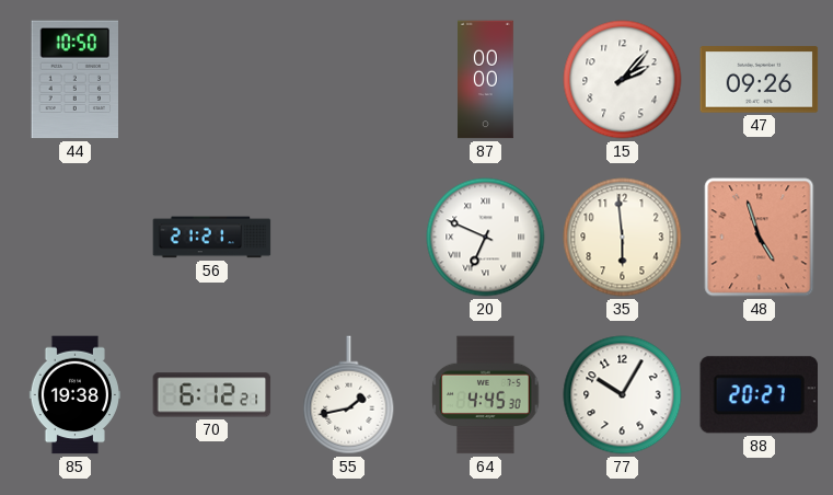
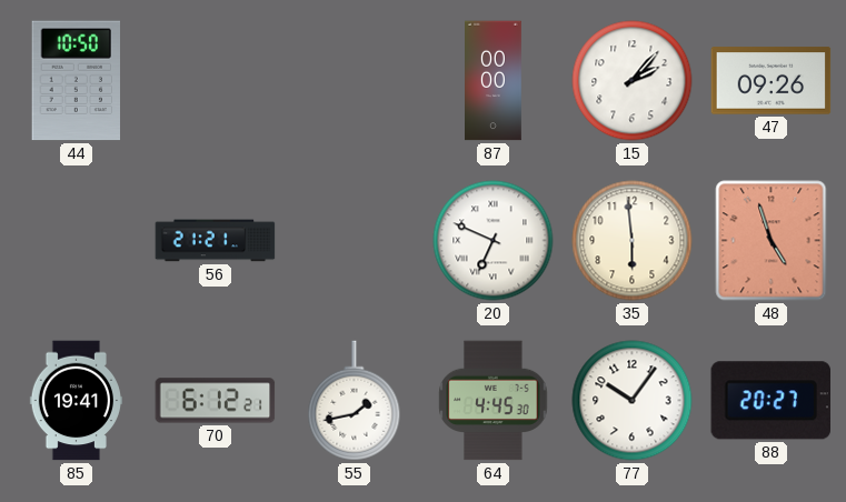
85: 19:38 -> 19:41
77: 10:05 -> 10:06
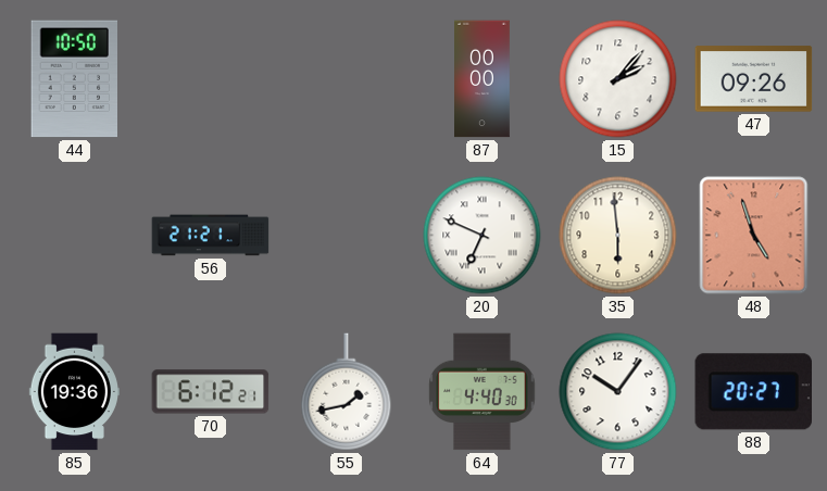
85: 19:41 -> 19:36
64: 4:45 -> 4:40
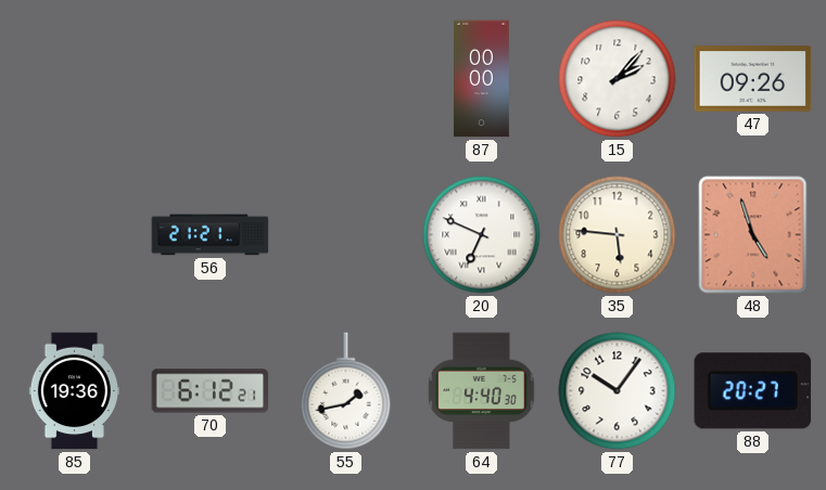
44: 10:50 -> none
35: 5:59 -> 5:46
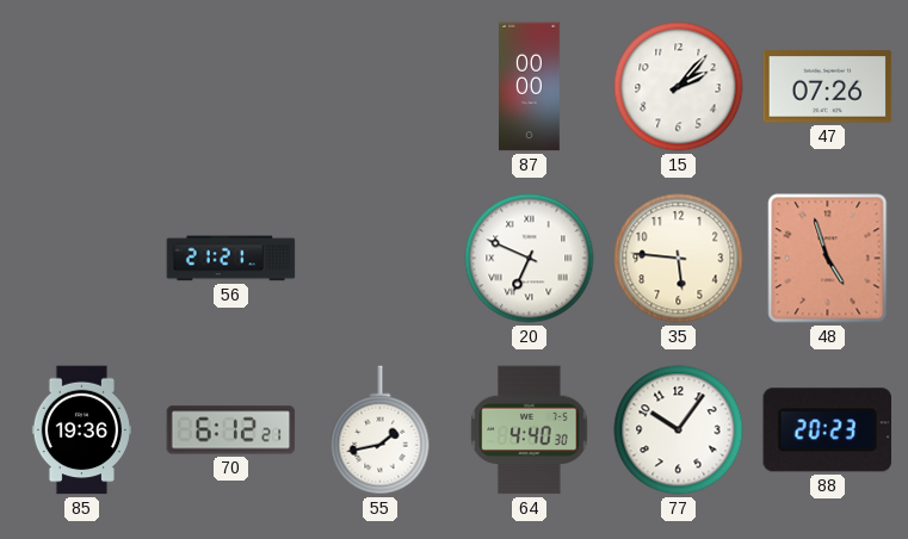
47: 09:26 -> 07:26
88: 20:27 -> 20:23
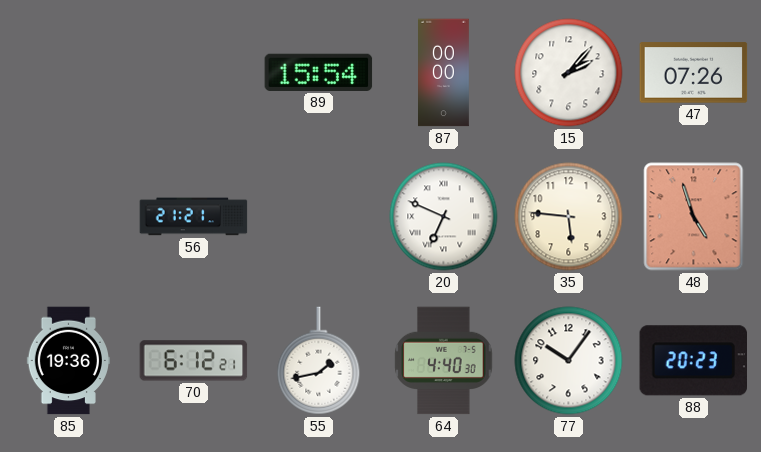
89: none -> 15:54
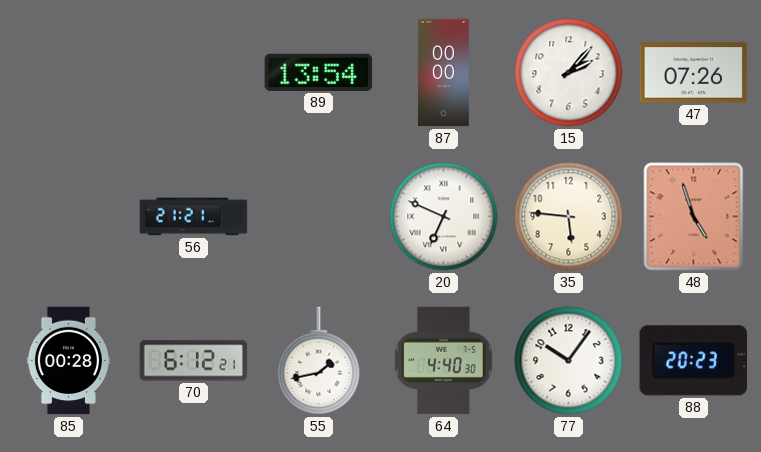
89: 15:54 -> 13:54
85: 19:36 -> 00:28
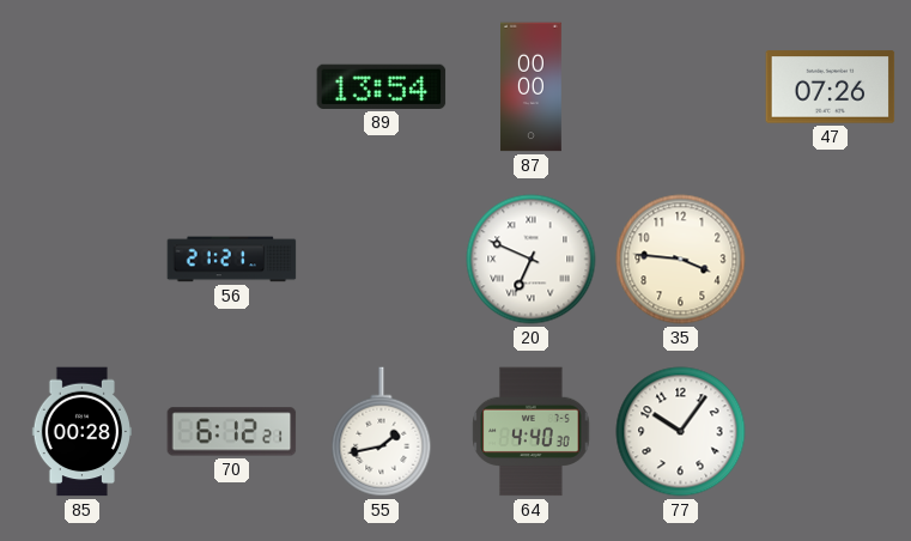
15: 2:07 -> none
35: 5:46 -> 3:46
48: 4:57 -> none
88: 20:23 -> none
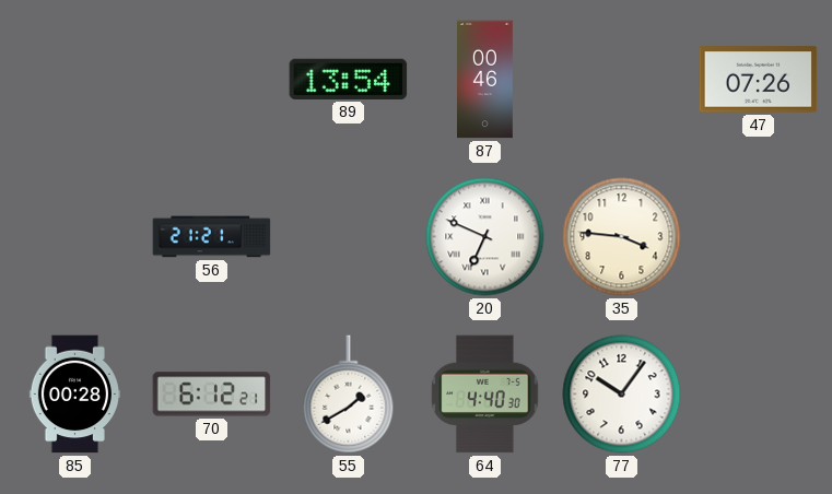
87: 00:00 -> 00:46
55: 1:43 -> 1:40
